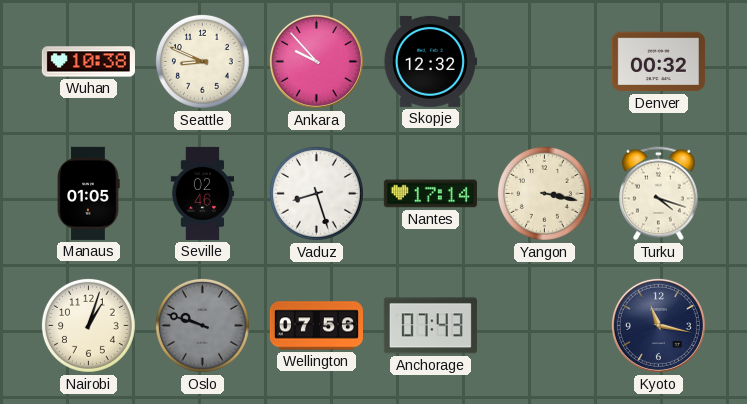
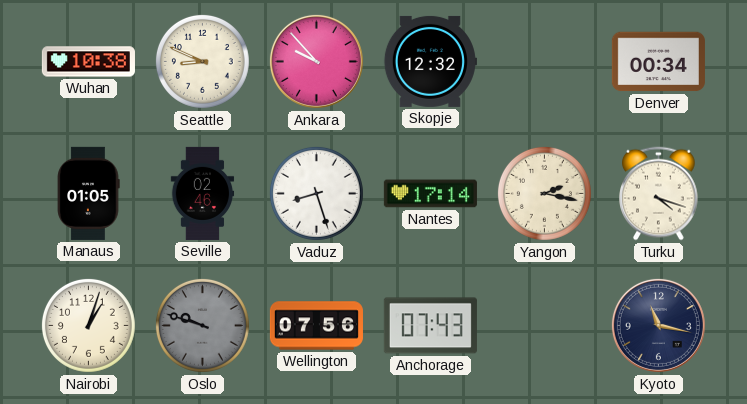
Denver: 00:32 -> 00:34
Yangon: 3:17 -> 2:17
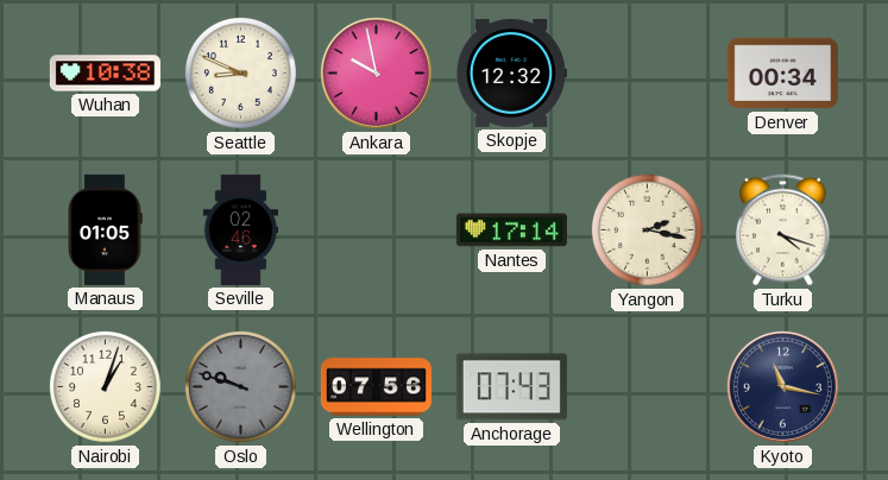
Ankara: 9:53 -> 9:58
Vaduz: 8:27 -> none
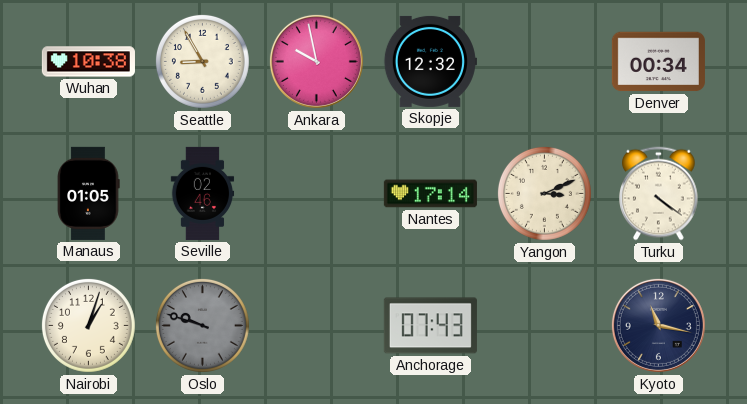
Seattle: 8:49 -> 8:55
Yangon: 2:17 -> 3:11
Turku: 4:18 -> 4:21
Wellington: 07:56 -> none
